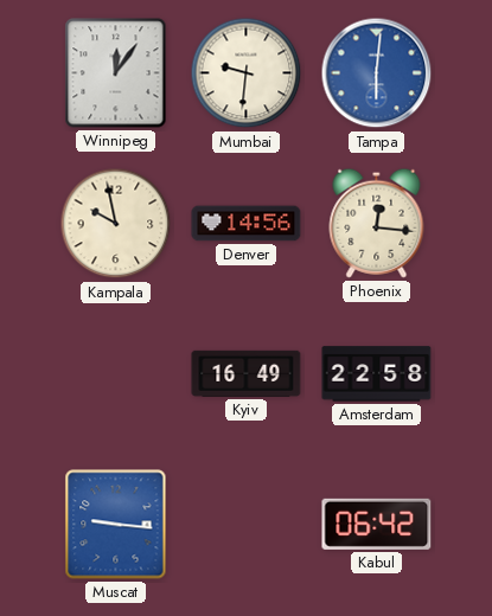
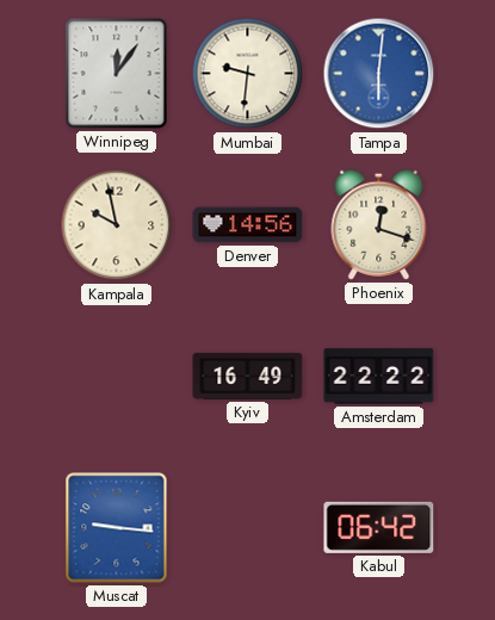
Phoenix: 12:16 -> 12:18
Amsterdam: 22:58 -> 22:22
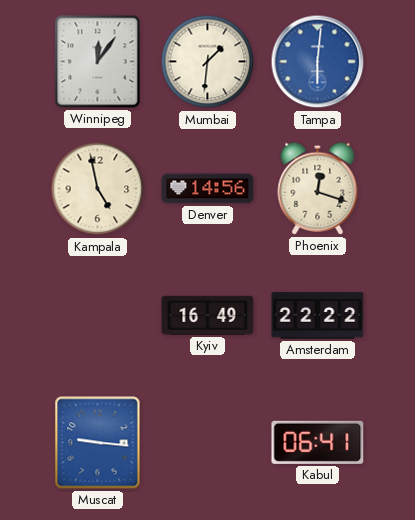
Mumbai: 9:31 -> 1:31
Kampala: 9:58 -> 4:58
Kabul: 06:42 -> 06:41
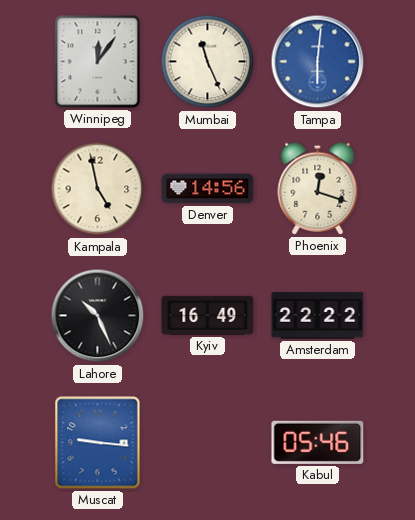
Mumbai: 1:31 -> 11:26
Lahore: none -> 10:26
Kabul: 06:41 -> 05:46
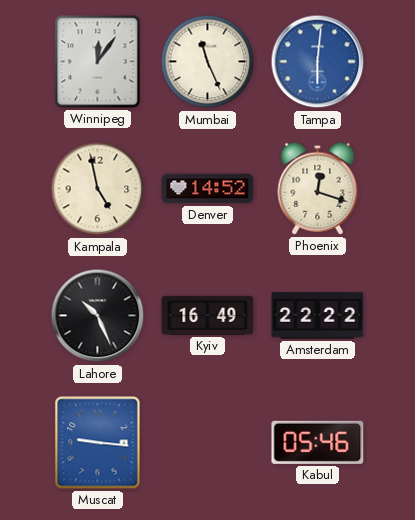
Denver: 14:56 -> 14:52
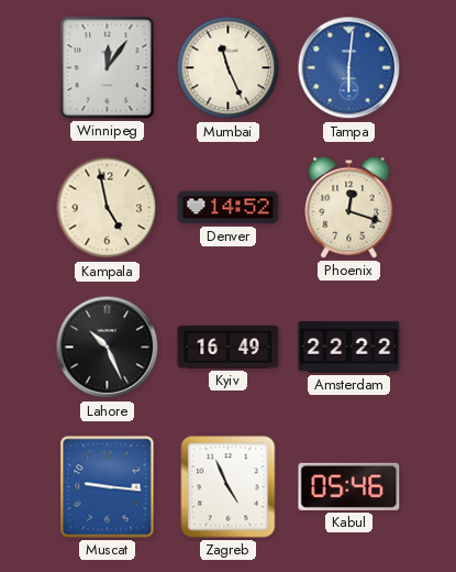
Zagreb: none -> 4:56
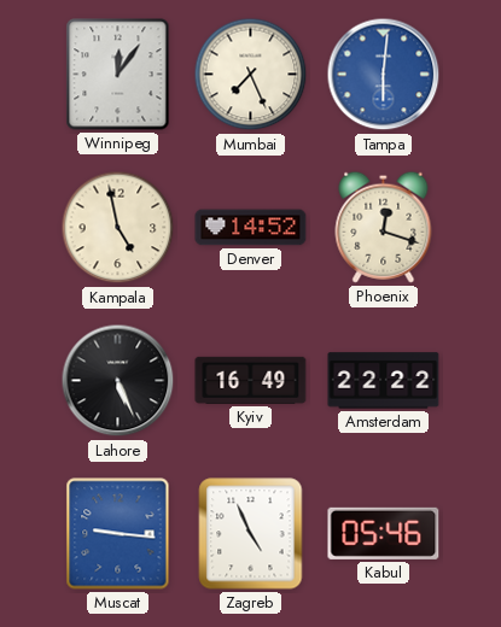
Mumbai: 11:26 -> 7:26
Lahore: 10:26 -> 5:26
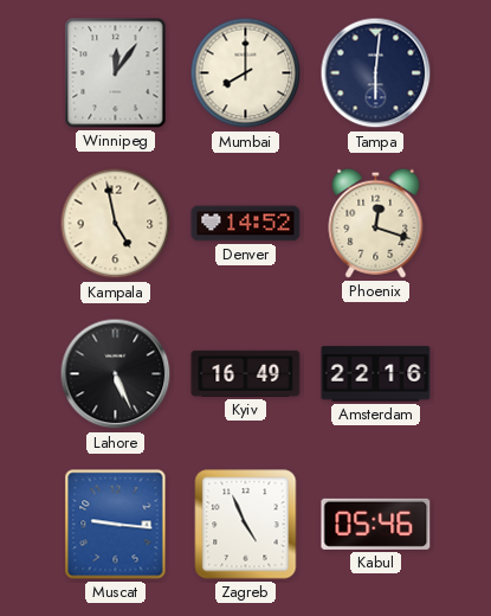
Mumbai: 7:26 -> 8:00
Tampa dial: blue -> navy
Amsterdam: 22:22 -> 22:16
